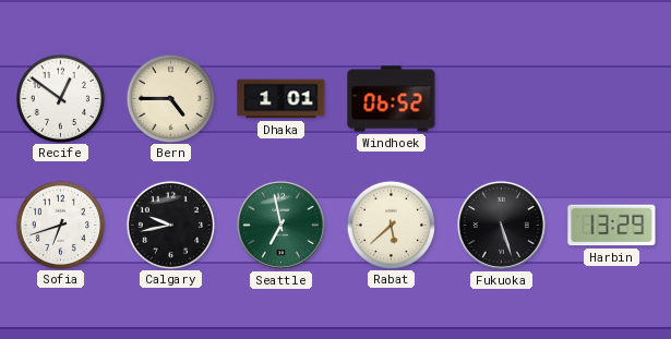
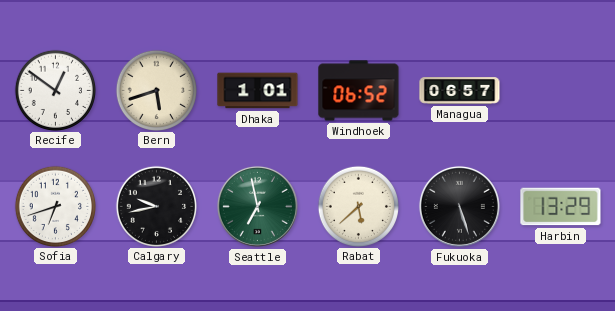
Bern: 4:45 -> 5:42
Managua: none -> 06:57
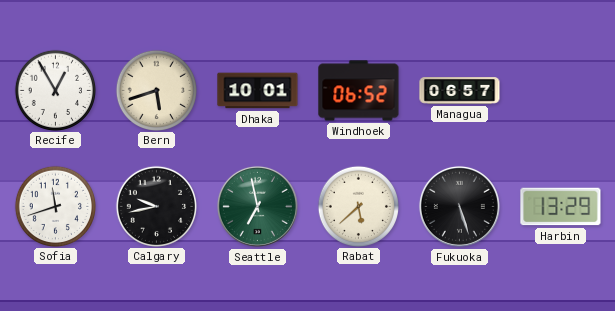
Recife: 12:51 -> 12:55
Dhaka: 1:01 -> 10:01
Sofia: 6:42 -> 11:42
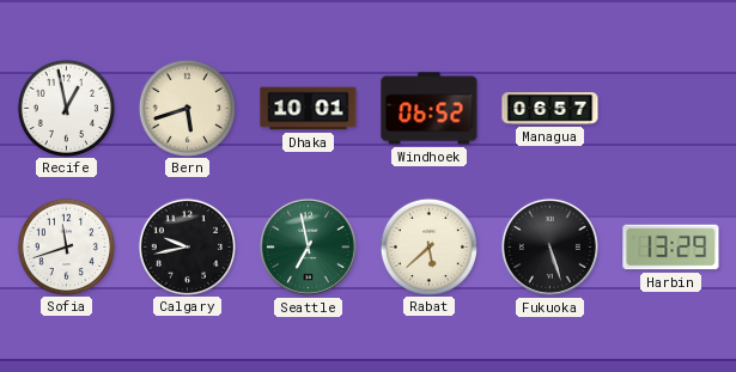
Recife: 12:55 -> 12:58
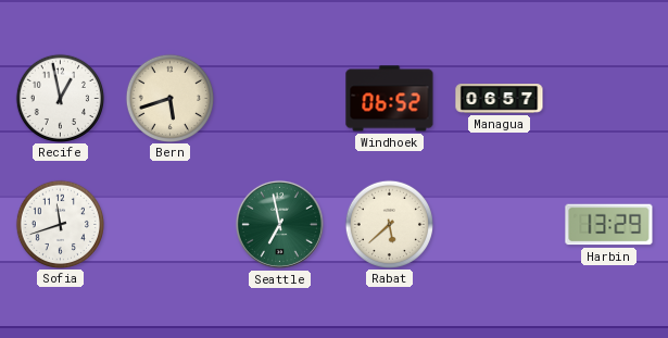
Dhaka: 10:01 -> none
Calgary: 9:43 -> none
Fukuoka: 5:27 -> none
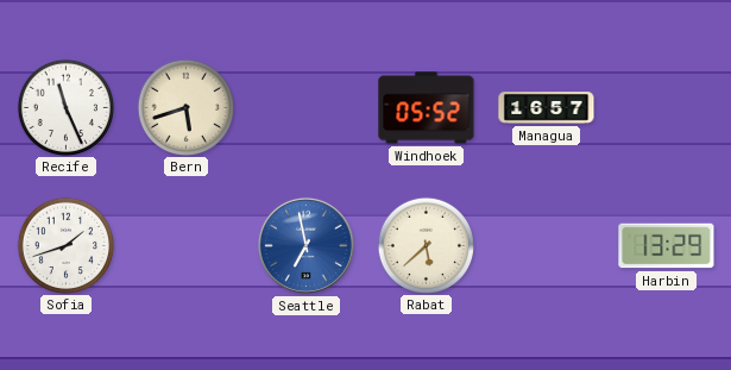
Recife: 12:58 -> 11:26
Windhoek: 06:52 -> 05:52
Managua: 06:57 -> 16:57
Sofia: 11:42 -> 1:42
Seattle dial: green -> blue
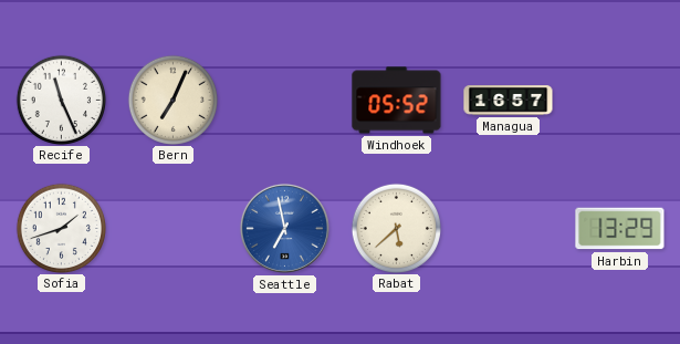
Bern: 5:42 -> 7:04
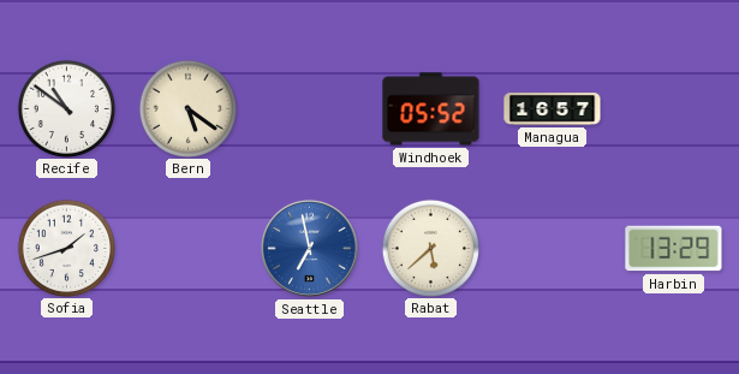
Recife: 11:26 -> 10:51
Bern: 7:04 -> 5:21
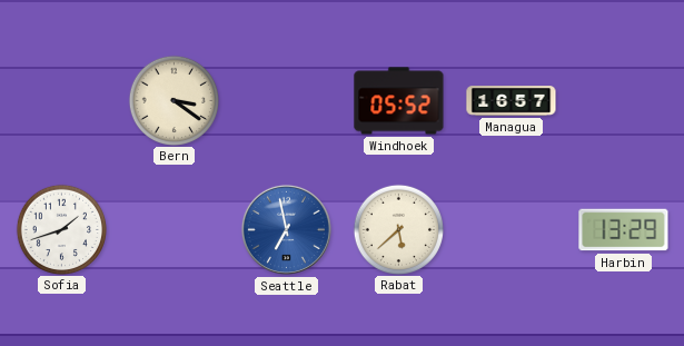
Recife: 10:51 -> none
Bern: 5:21 -> 3:21
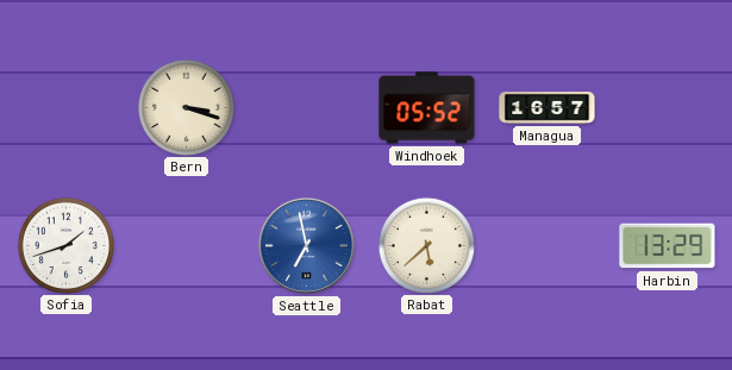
Bern: 3:21 -> 3:18
